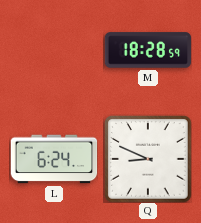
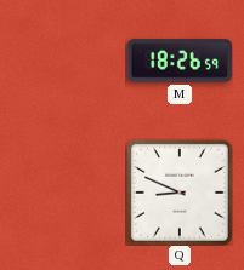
M: 18:28 -> 18:26
L: 6:24 -> none
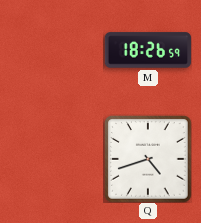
Q: 8:49 -> 4:42
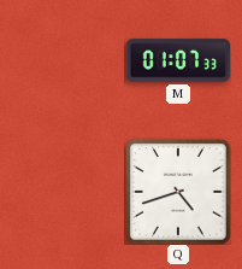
M: 18:26 -> 01:07
